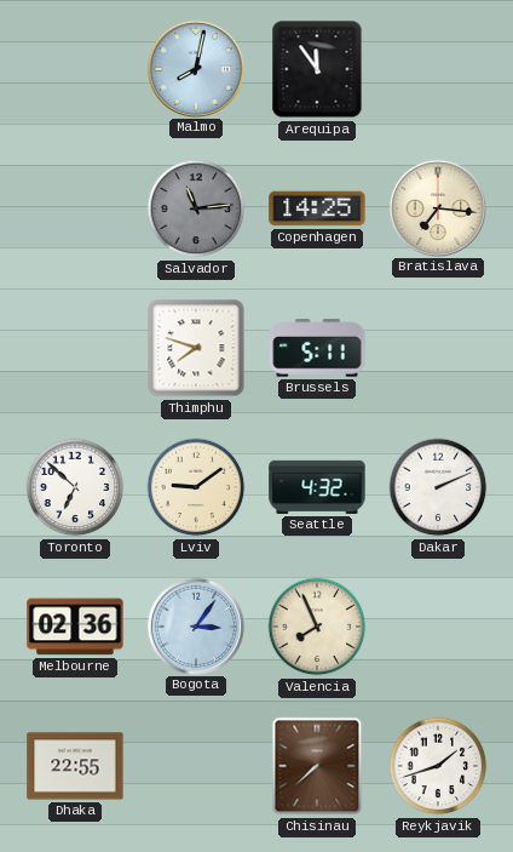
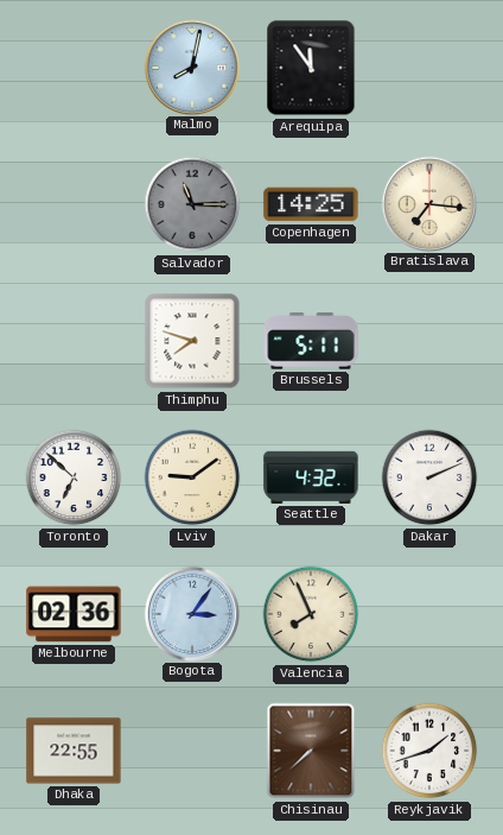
Salvador: 11:14 -> 11:15
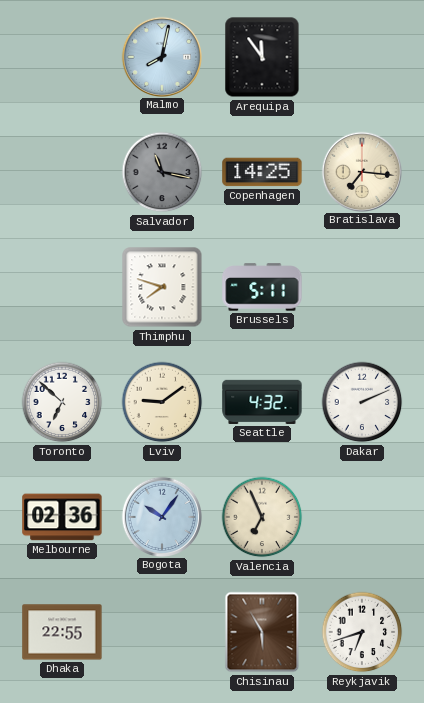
Salvador: 11:15 -> 11:17
Bogota: 3:06 -> 10:06
Valencia: 7:56 -> 6:56
Chisinau: 7:38 -> 5:55
Reykjavik: 1:42 -> 6:42
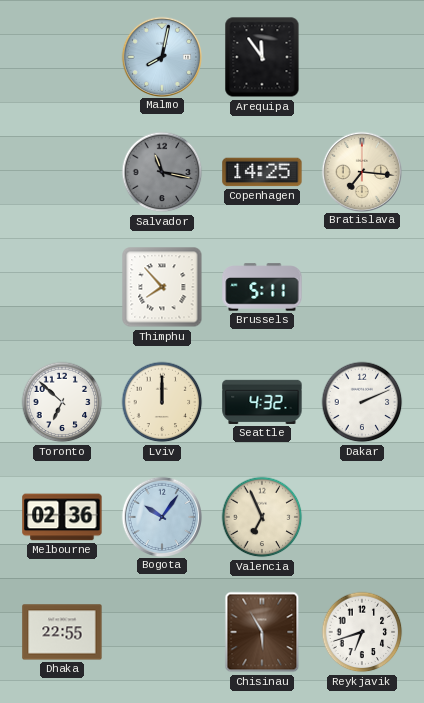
Thimphu: 7:48 -> 7:53
Lviv: 9:09 -> 12:00
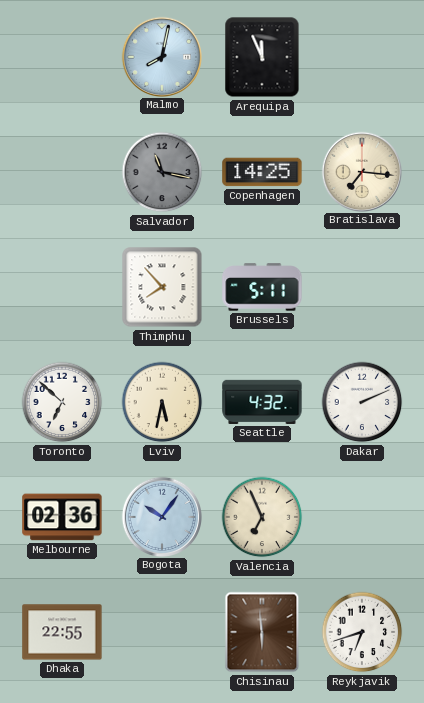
Arequipa: 11:54 -> 11:56
Lviv: 12:00 -> 5:32
Chisinau: 5:55 -> 5:59
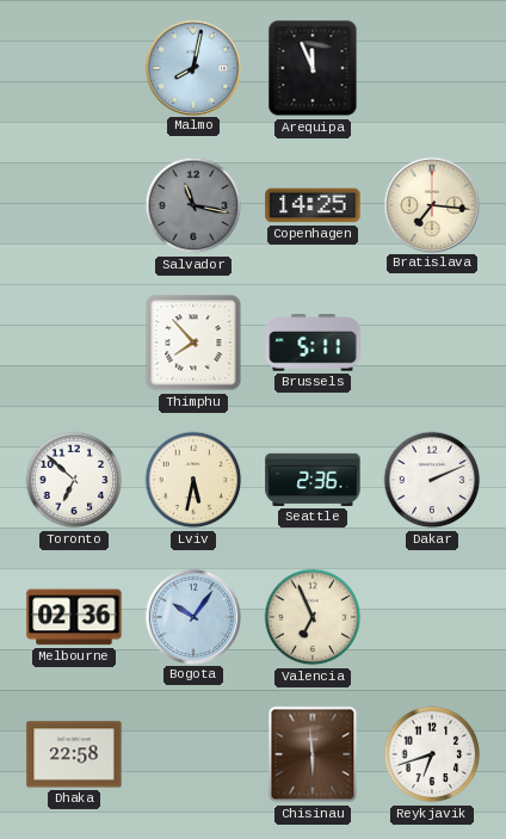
Seattle: 4:32 -> 2:36
Dhaka: 22:55 -> 22:58
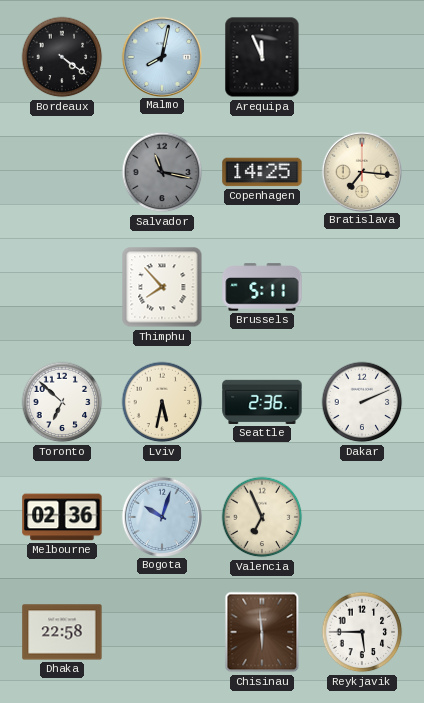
Bordeaux: none -> 4:21
Bogota: 10:06 -> 10:03
Reykjavik: 6:42 -> 5:45
